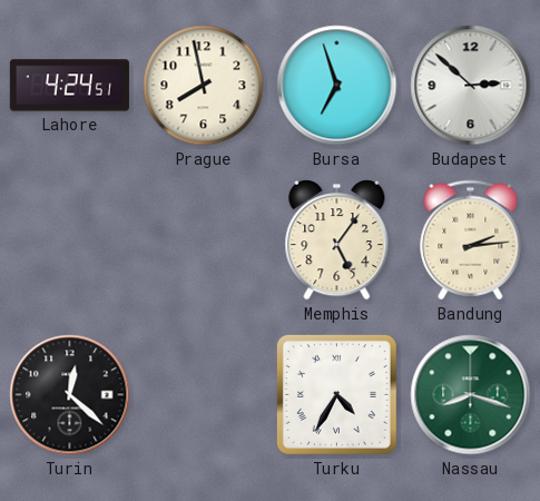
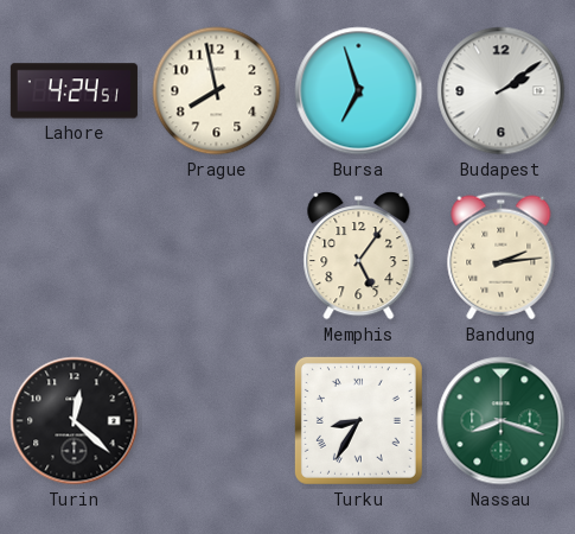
Budapest: 2:52 -> 2:09
Turku: 4:35 -> 8:35
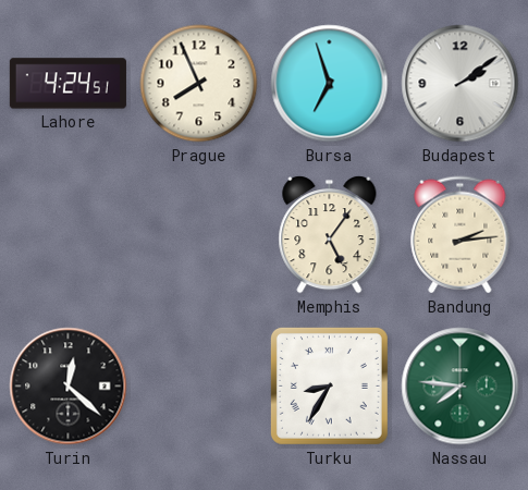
Prague: 7:58 -> 7:56
Nassau: 8:18 -> 7:46
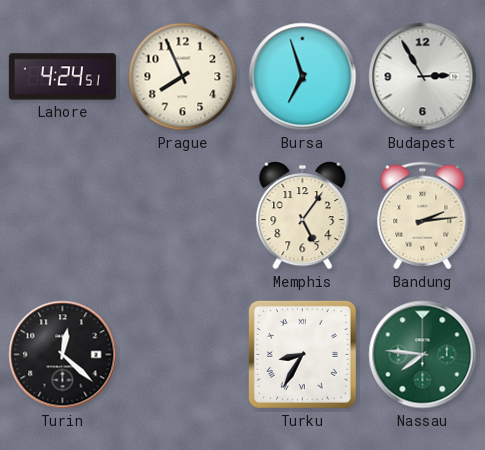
Budapest: 2:09 -> 2:55
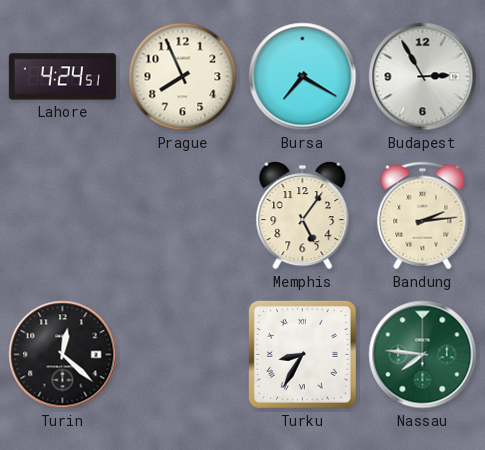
Bursa: 6:57 -> 7:20
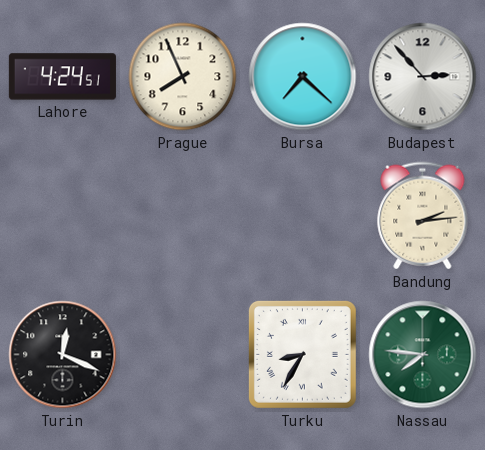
Bursa: 7:20 -> 7:22
Budapest: 2:55 -> 2:53
Memphis: 5:06 -> none
Turin: 12:22 -> 12:19
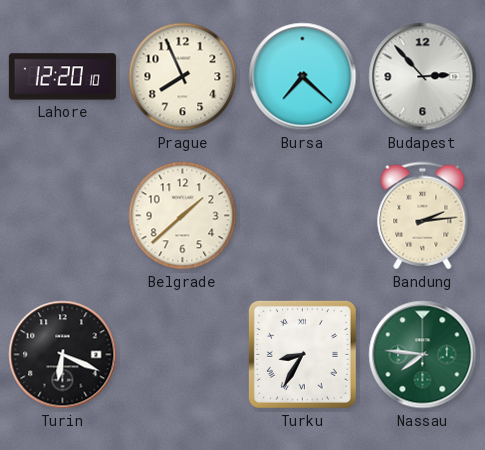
Lahore: 4:24 -> 12:20
Belgrade: none -> 1:38
Turin: 12:19 -> 6:19
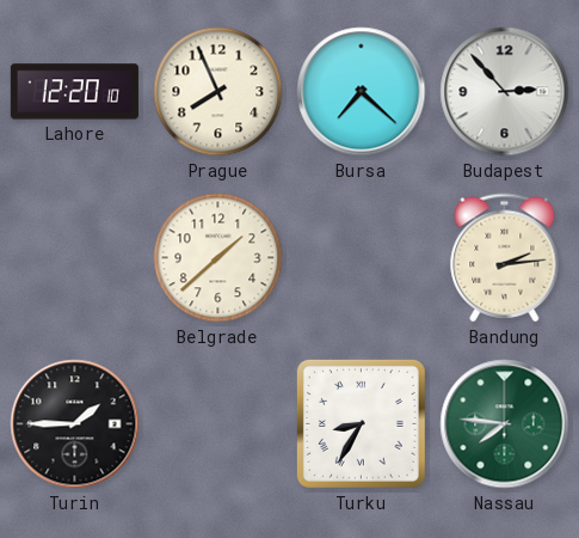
Turin: 6:19 -> 1:45
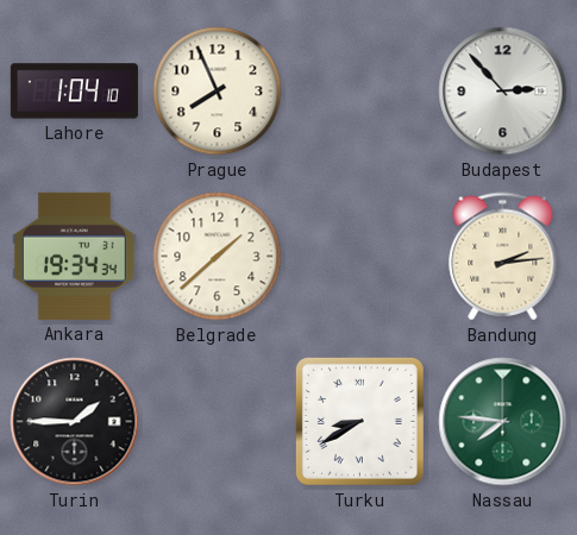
Lahore: 12:20 -> 1:04
Bursa: 7:22 -> none
Ankara: none -> 19:34
Turku: 8:35 -> 8:40
